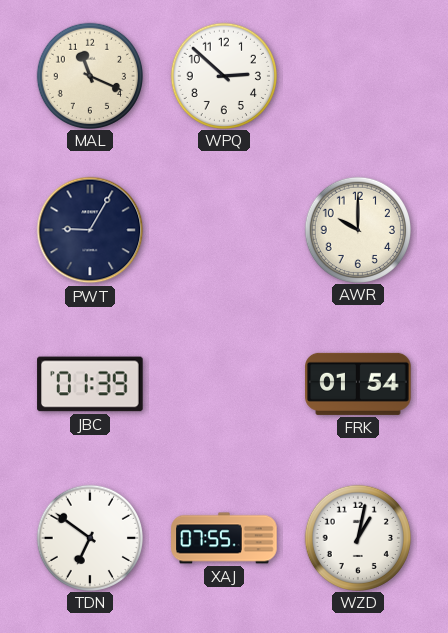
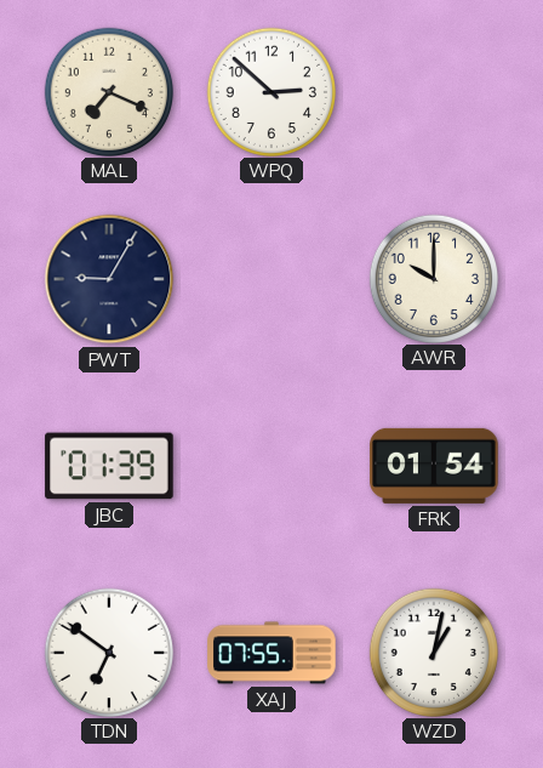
MAL: 11:19 -> 7:19
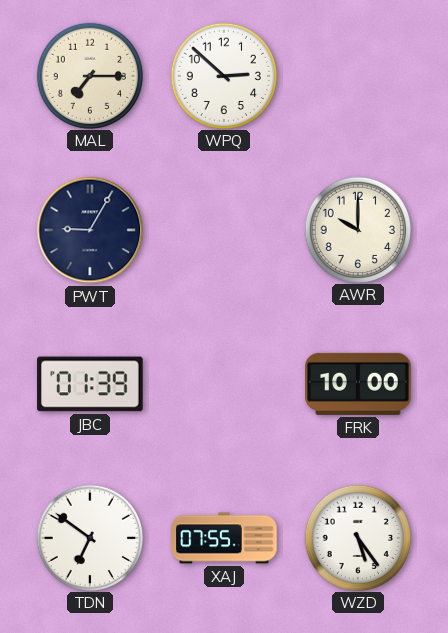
MAL: 7:19 -> 7:15
FRK: 01:54 -> 10:00
WZD: 1:02 -> 5:24
